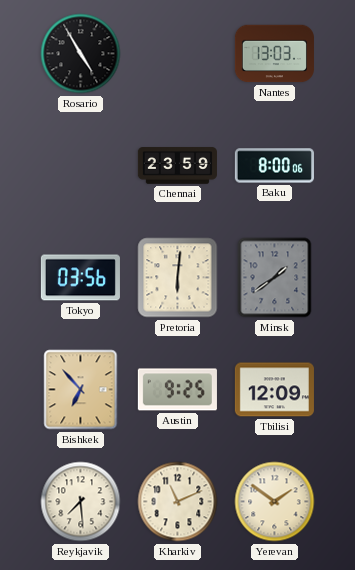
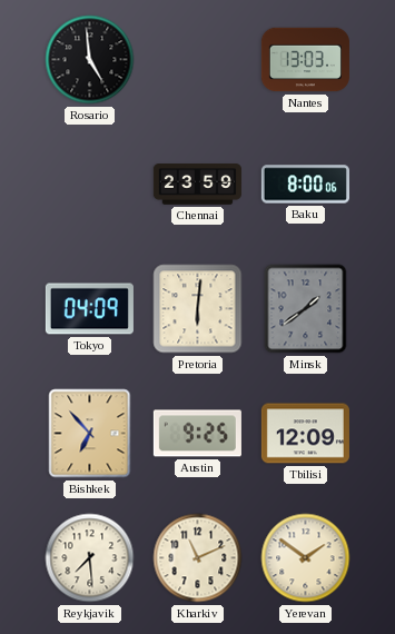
Rosario: 4:55 -> 4:59
Tokyo: 03:56 -> 04:09
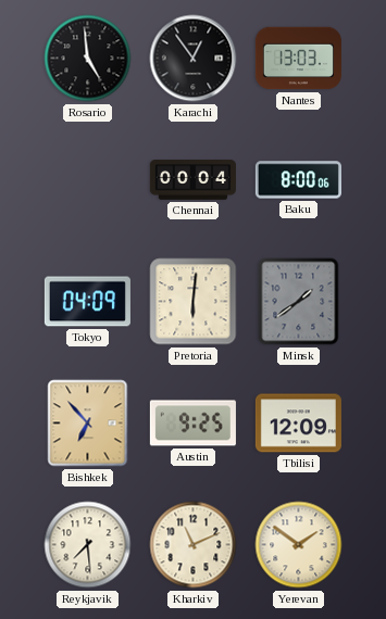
Karachi: none -> 12:54
Chennai: 23:59 -> 00:04
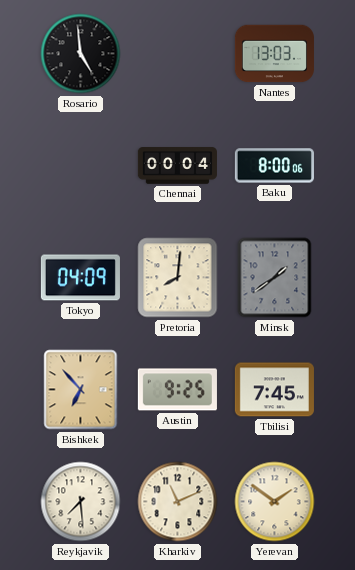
Karachi: 12:54 -> none
Pretoria: 6:01 -> 8:01
Tbilisi: 12:09 -> 7:45
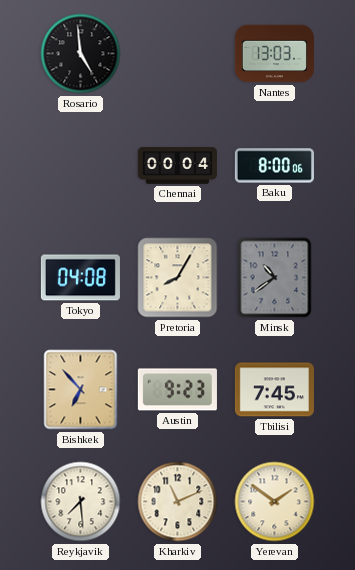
Tokyo: 04:09 -> 04:08
Pretoria: 8:01 -> 8:05
Minsk: 1:39 -> 10:39
Austin: 9:25 -> 9:23
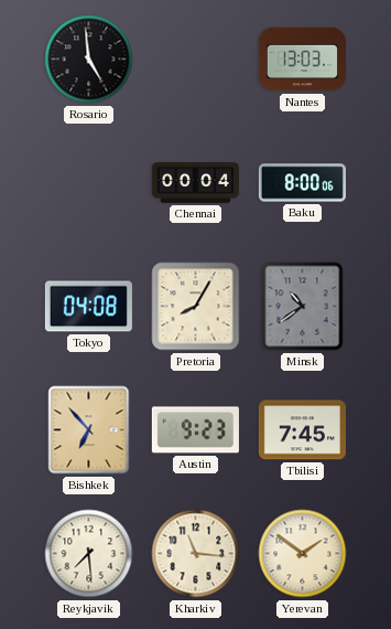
Kharkiv: 11:11 -> 11:16
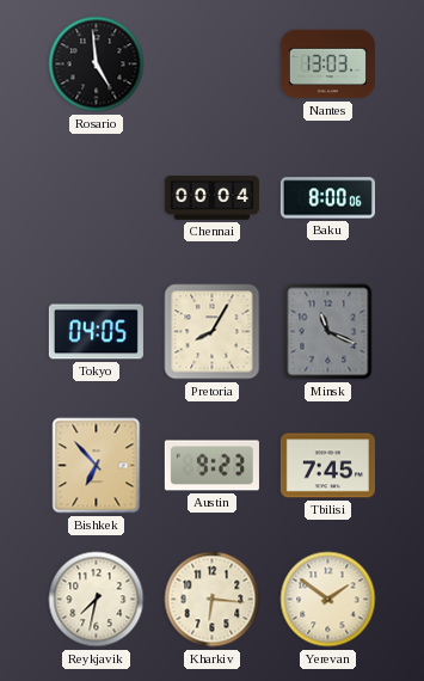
Tokyo: 04:08 -> 04:05
Minsk: 10:39 -> 11:19
Reykjavik: 7:29 -> 7:32
Kharkiv: 11:16 -> 6:16
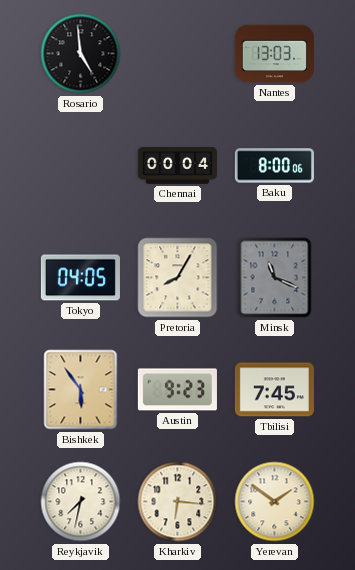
Bishkek: 6:53 -> 5:54
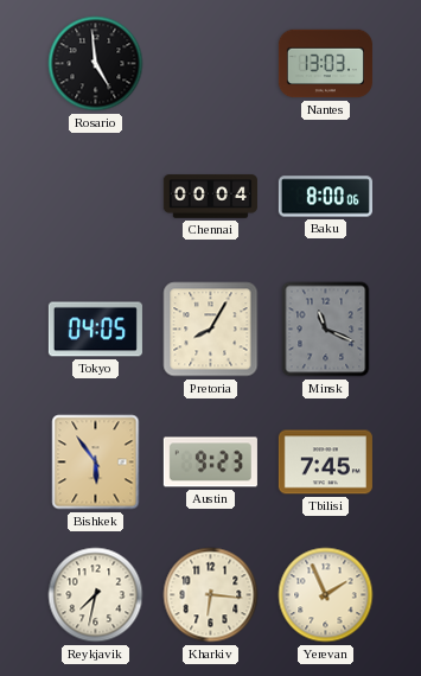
Yerevan: 1:51 -> 1:56
